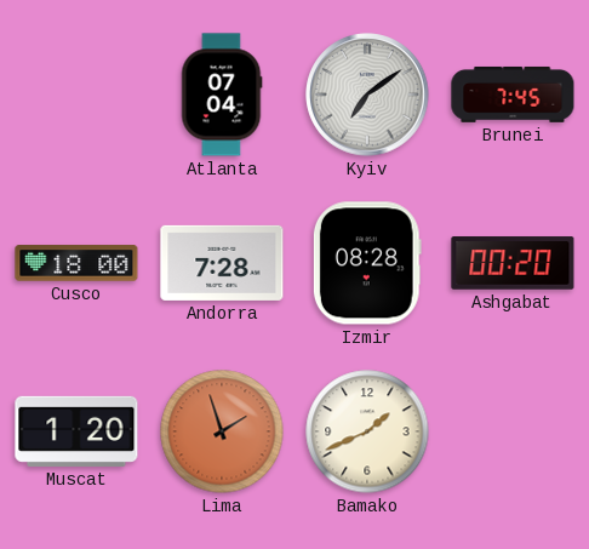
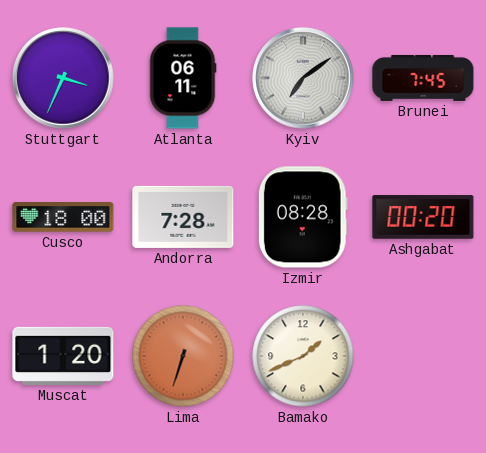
Stuttgart: none -> 3:34
Atlanta: 07:04 -> 06:11
Lima: 1:57 -> 6:33
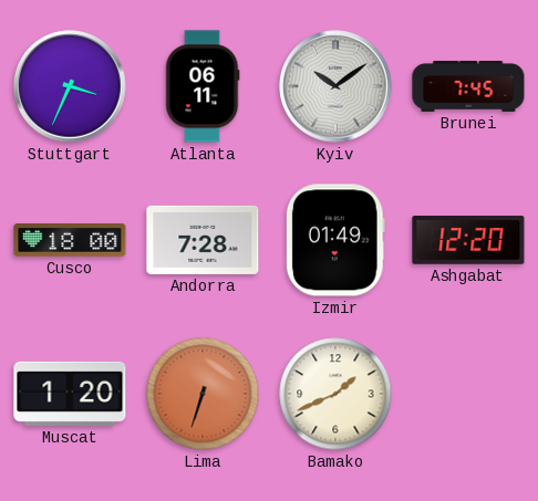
Kyiv: 7:09 -> 10:09
Izmir: 08:28 -> 01:49
Ashgabat: 00:20 -> 12:20
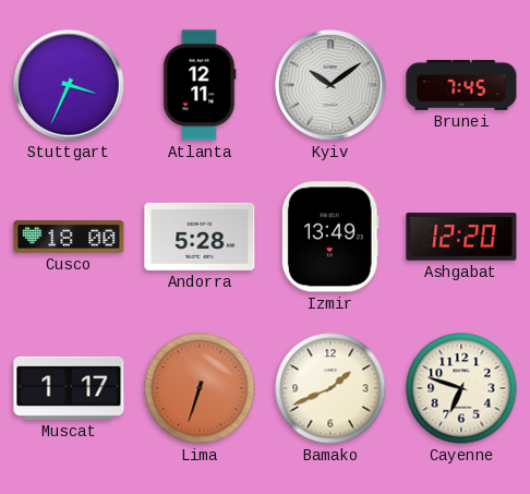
Atlanta: 06:11 -> 12:11
Andorra: 7:28 -> 5:28
Izmir: 01:49 -> 13:49
Muscat: 1:20 -> 1:17
Cayenne: none -> 6:48
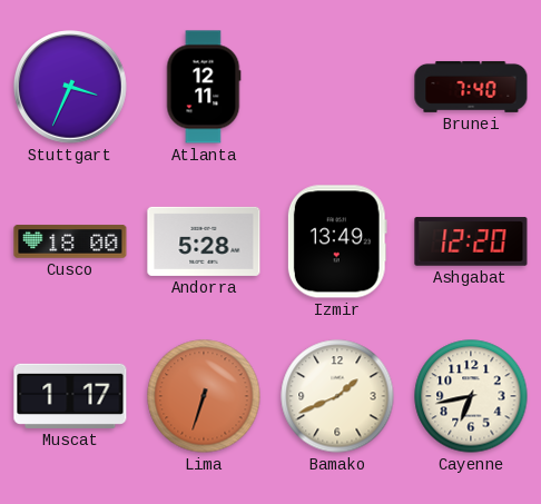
Kyiv: 10:09 -> none
Brunei: 7:45 -> 7:40
Cayenne: 6:48 -> 6:43
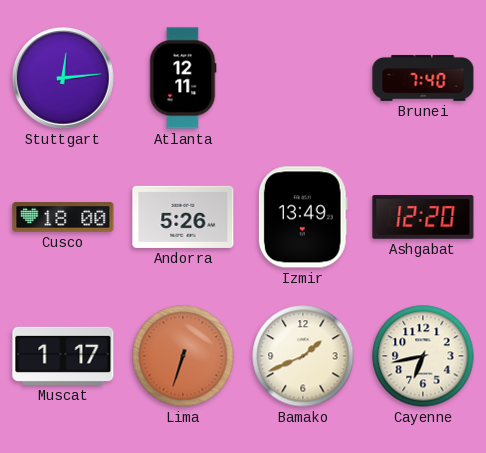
Stuttgart: 3:34 -> 12:14
Andorra: 5:28 -> 5:26
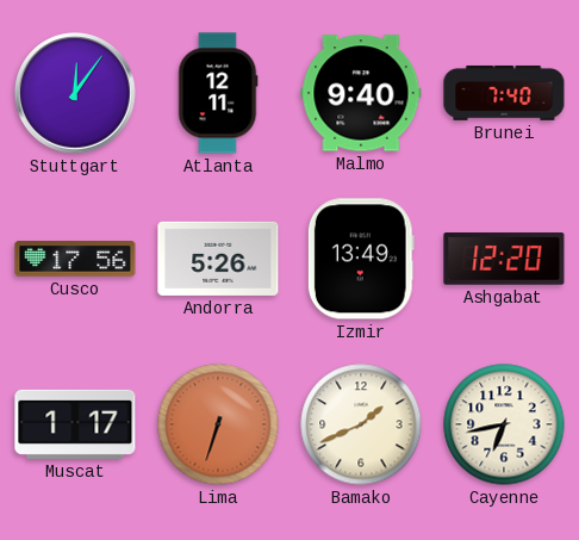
Stuttgart: 12:14 -> 12:06
Malmo: none -> 9:40
Cusco: 18:00 -> 17:56
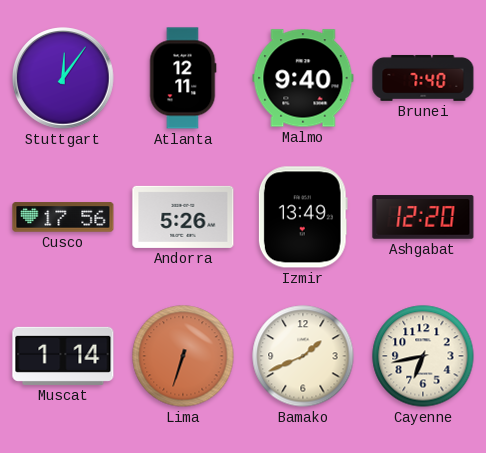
Muscat: 1:17 -> 1:14
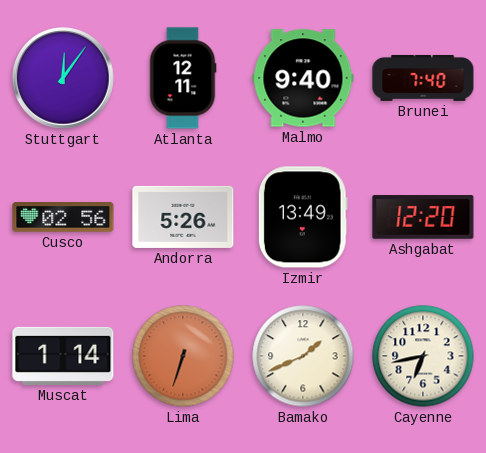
Cusco: 17:56 -> 02:56
